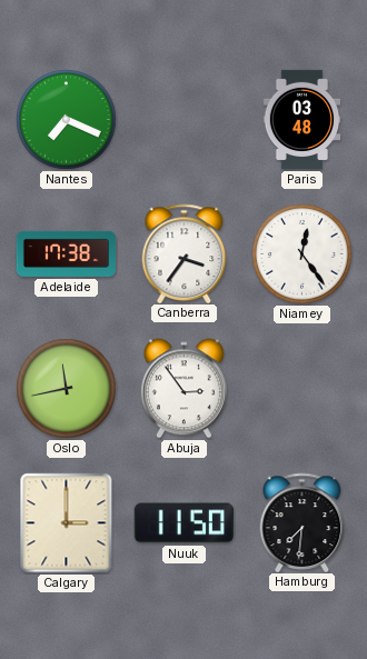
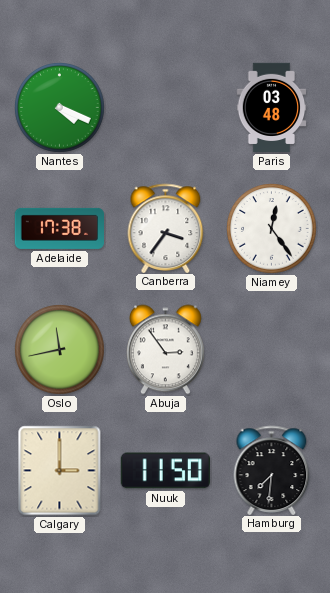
Nantes: 7:19 -> 4:19
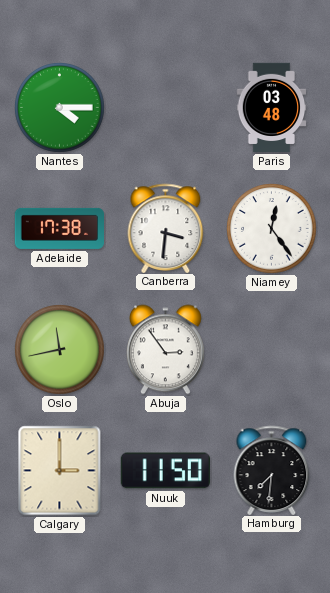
Nantes: 4:19 -> 4:15
Canberra: 3:36 -> 3:31
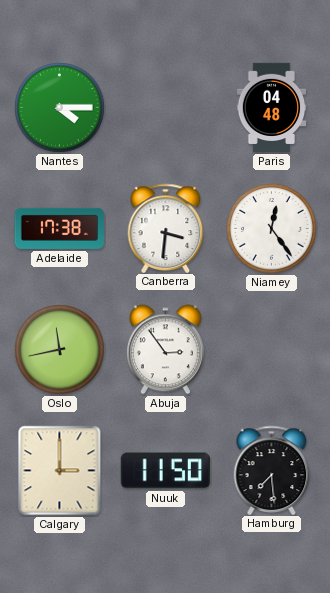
Paris: 03:48 -> 04:48
Hamburg: 7:31 -> 7:29
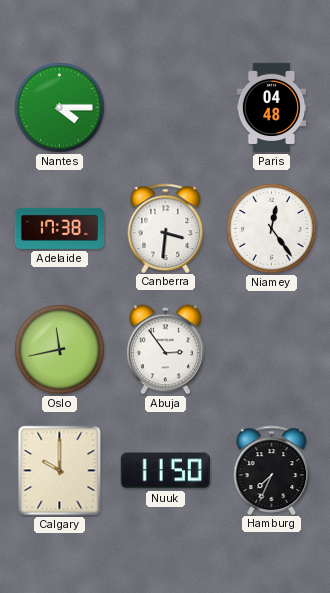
Calgary: 3:00 -> 10:00
Hamburg: 7:29 -> 7:34
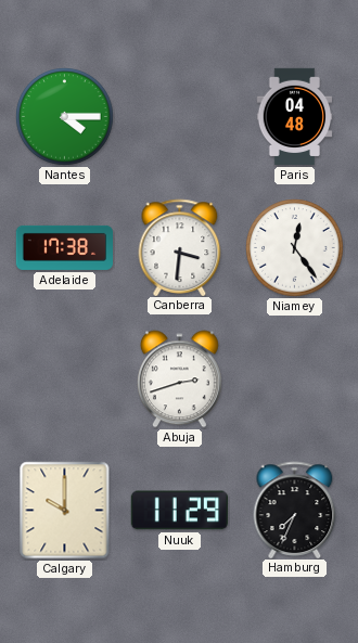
Oslo: 11:43 -> none
Abuja: 2:54 -> 2:42
Nuuk: 11:50 -> 11:29
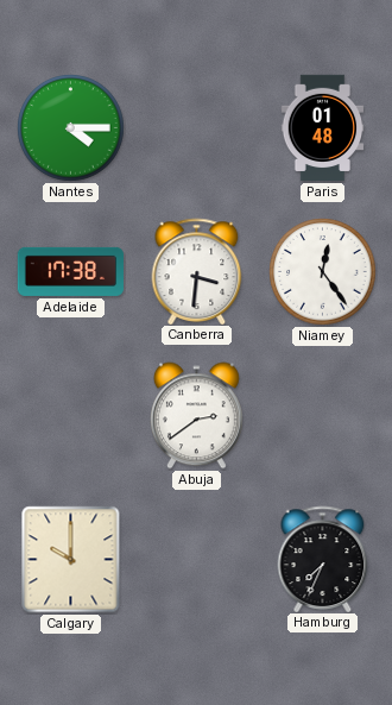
Paris: 04:48 -> 01:48
Abuja: 2:42 -> 2:39
Nuuk: 11:29 -> none
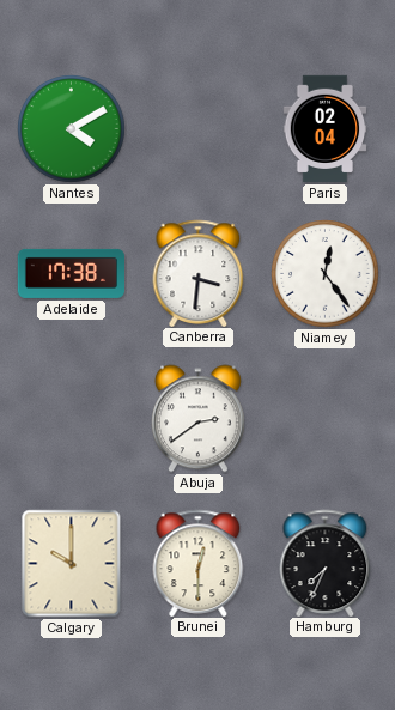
Nantes: 4:15 -> 4:10
Paris: 01:48 -> 02:04
Brunei: none -> 12:30
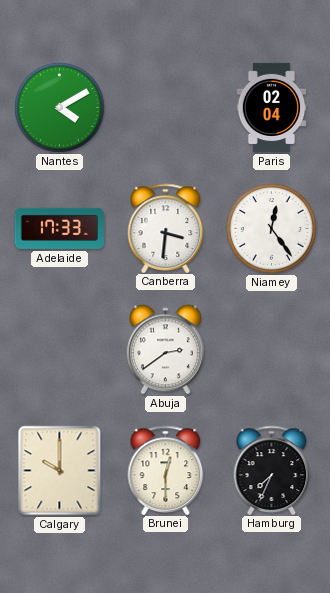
Adelaide: 17:38 -> 17:33
